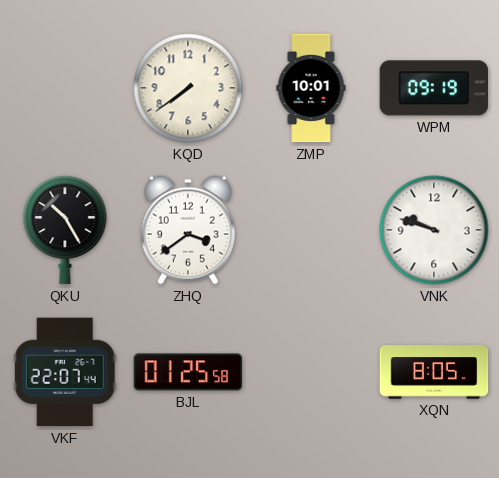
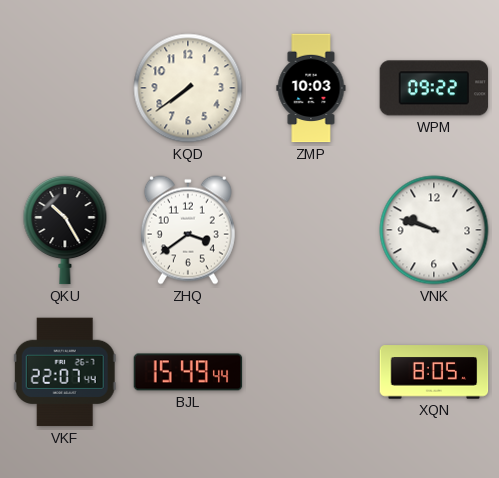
ZMP: 10:01 -> 10:03
WPM: 09:19 -> 09:22
BJL: 01:25 -> 15:49
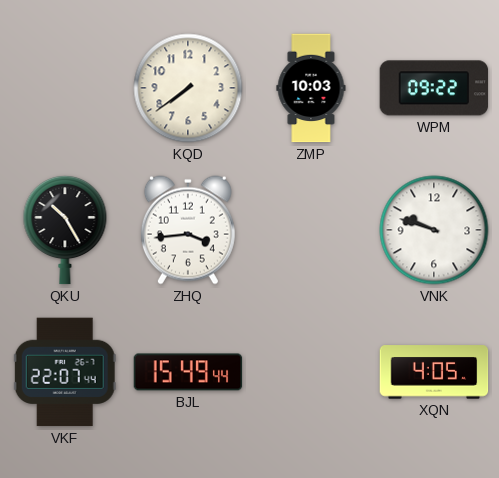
ZHQ: 3:39 -> 3:44
XQN: 8:05 -> 4:05
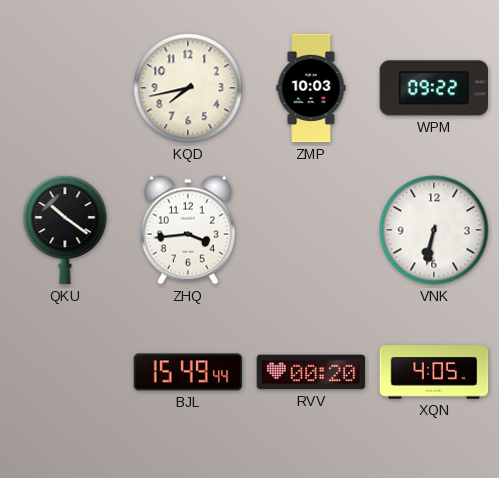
KQD: 7:39 -> 7:43
QKU: 10:25 -> 10:21
VNK: 9:48 -> 6:32
VKF: 22:07 -> none
RVV: none -> 00:20
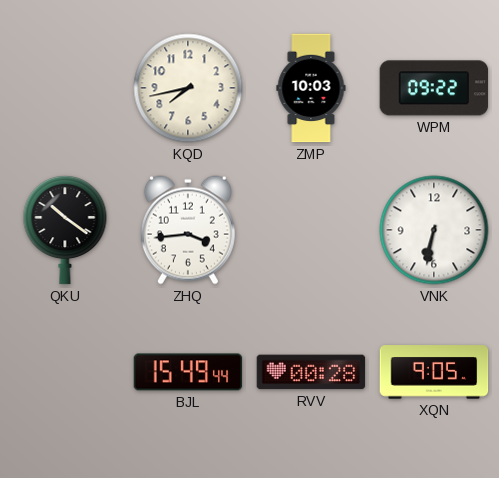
RVV: 00:20 -> 00:28
XQN: 4:05 -> 9:05
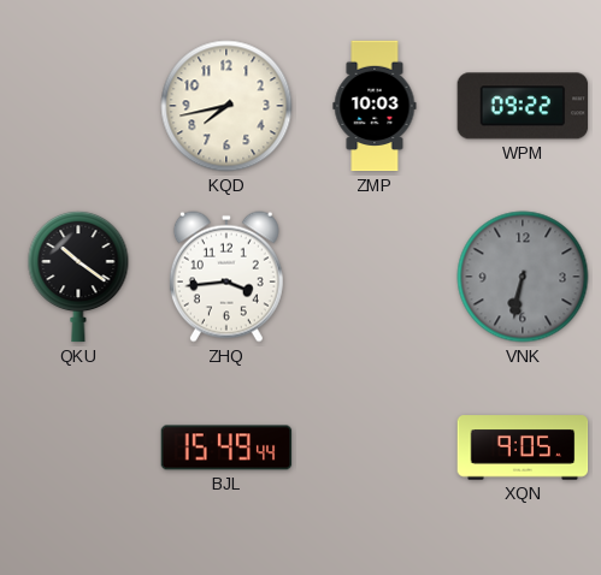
VNK dial: white -> grey
RVV: 00:28 -> none
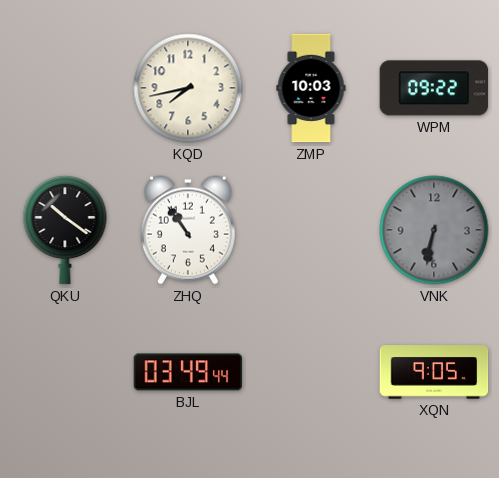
ZHQ: 3:44 -> 10:54
BJL: 15:49 -> 03:49
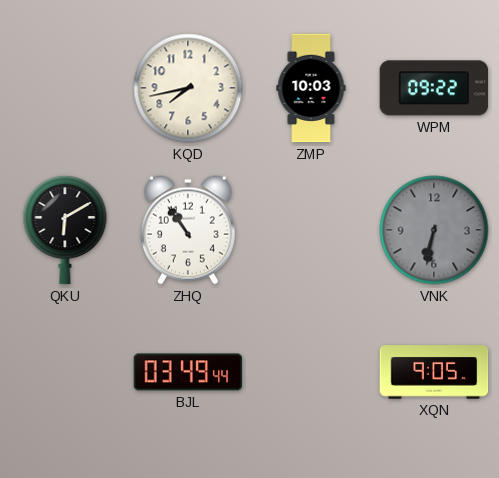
QKU: 10:21 -> 6:10
